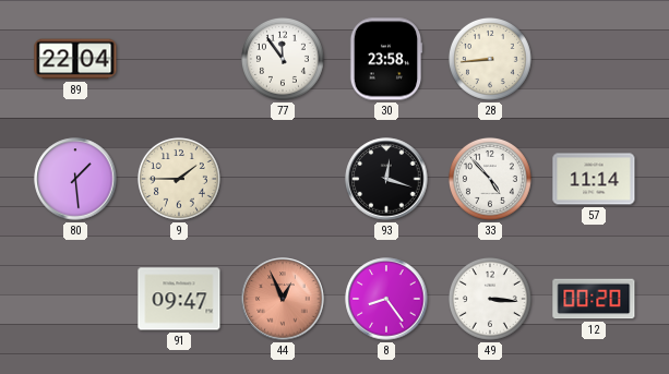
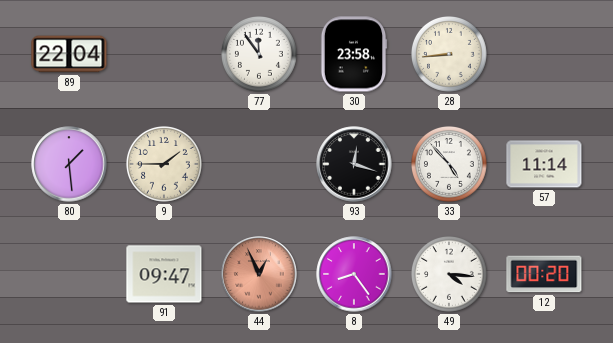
49: 3:16 -> 4:16
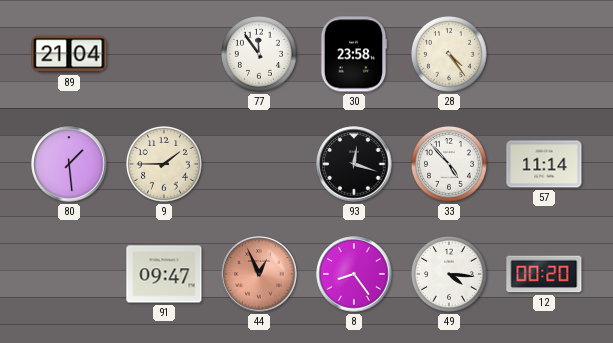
89: 22:04 -> 21:04
28: 8:44 -> 4:24
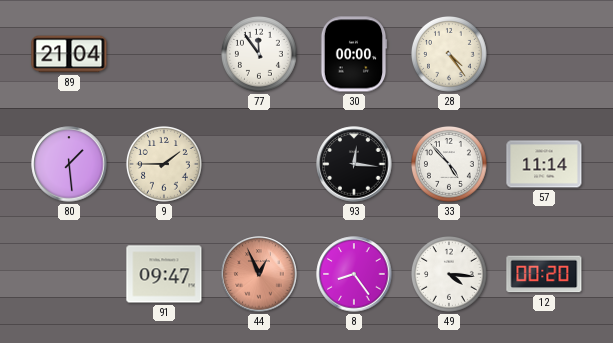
30: 23:58 -> 00:00
93: 12:18 -> 12:16
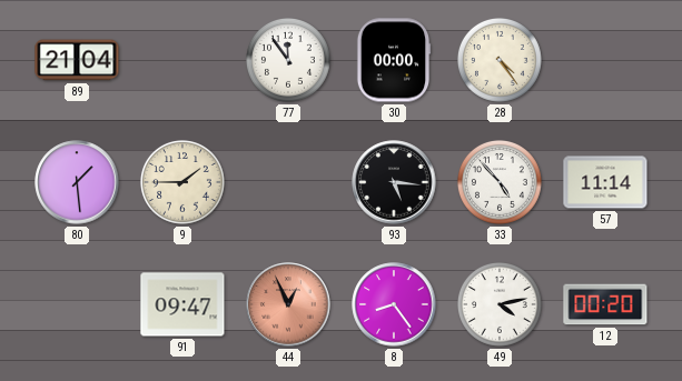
93: 12:16 -> 5:16
49: 4:16 -> 4:13
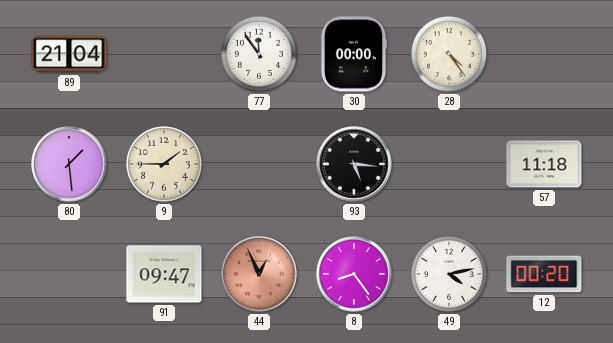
33: 4:53 -> none
57: 11:14 -> 11:18
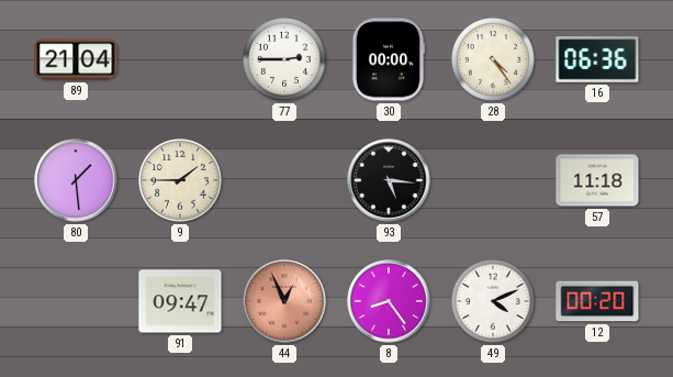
77: 11:54 -> 2:45
16: none -> 06:36
49: 4:13 -> 4:11
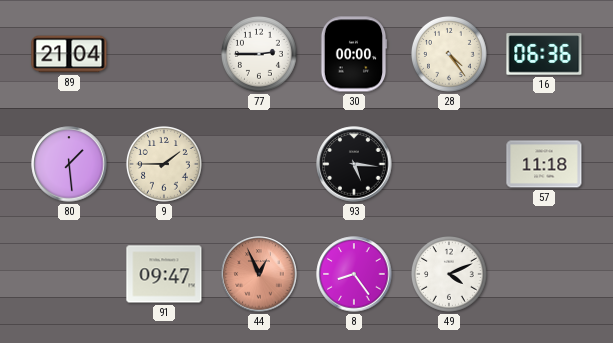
12: 00:20 -> none
